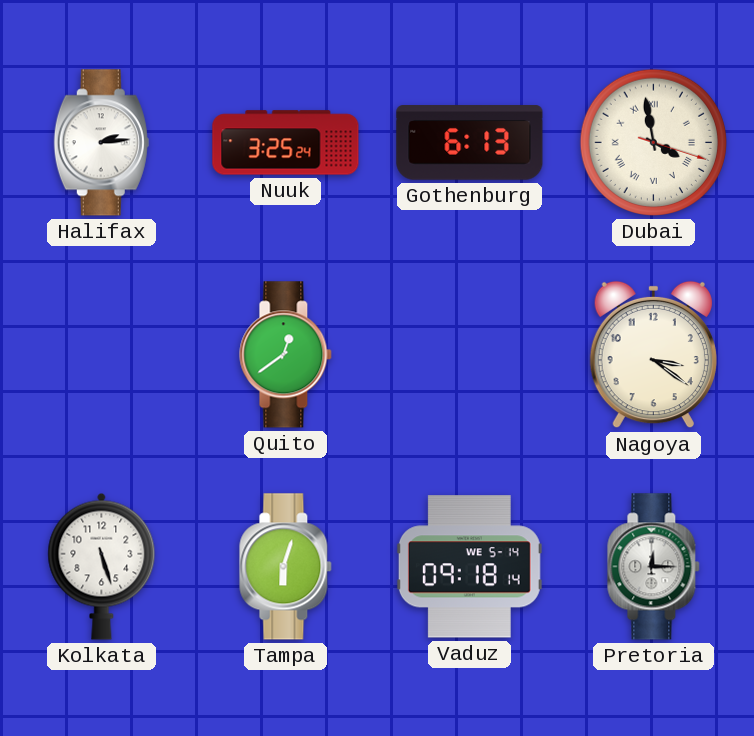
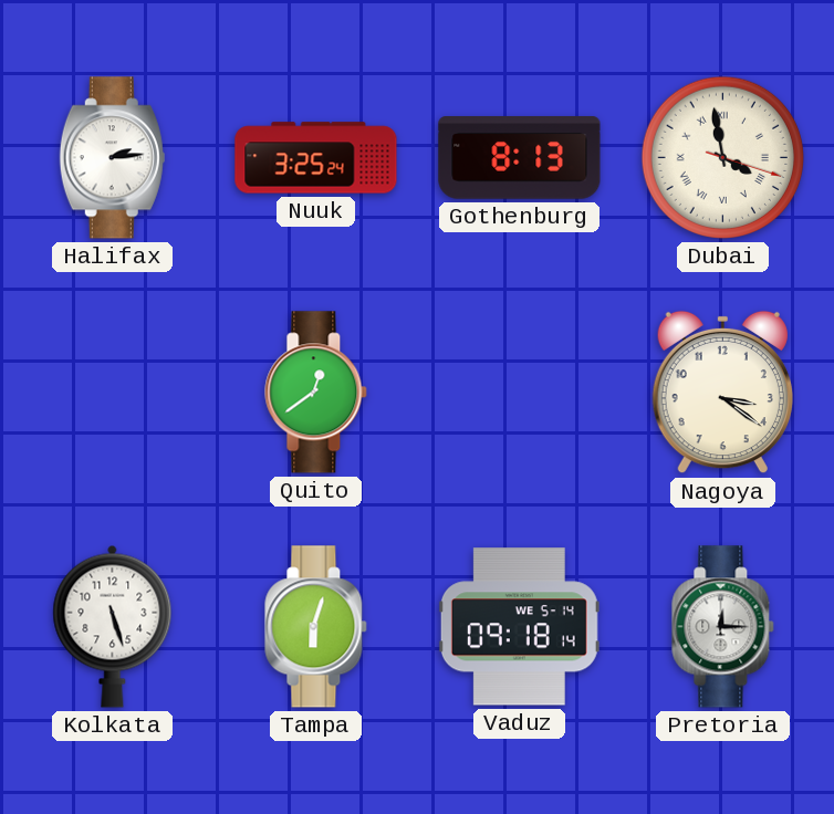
Gothenburg: 6:13 -> 8:13
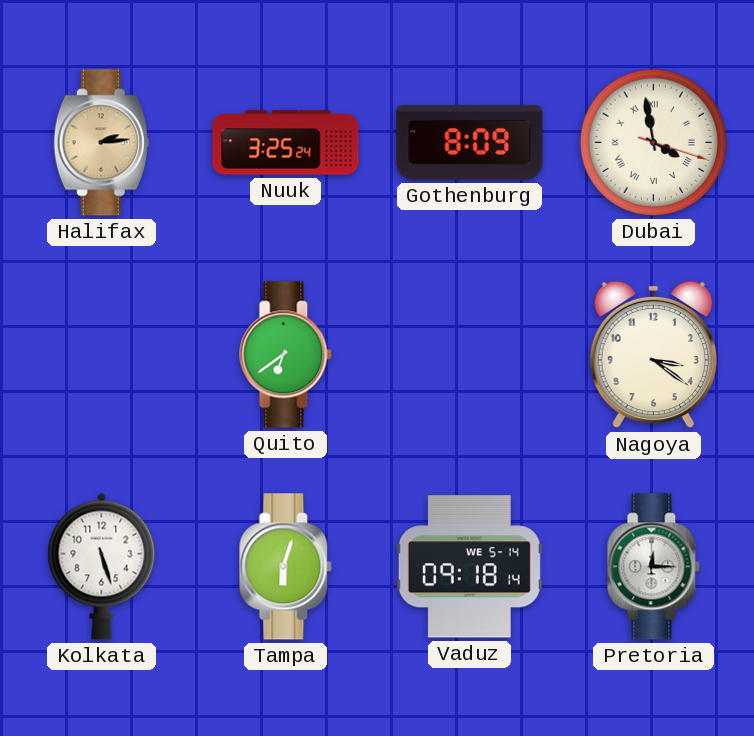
Halifax dial: white -> champagne
Gothenburg: 8:13 -> 8:09
Quito: 12:39 -> 6:39
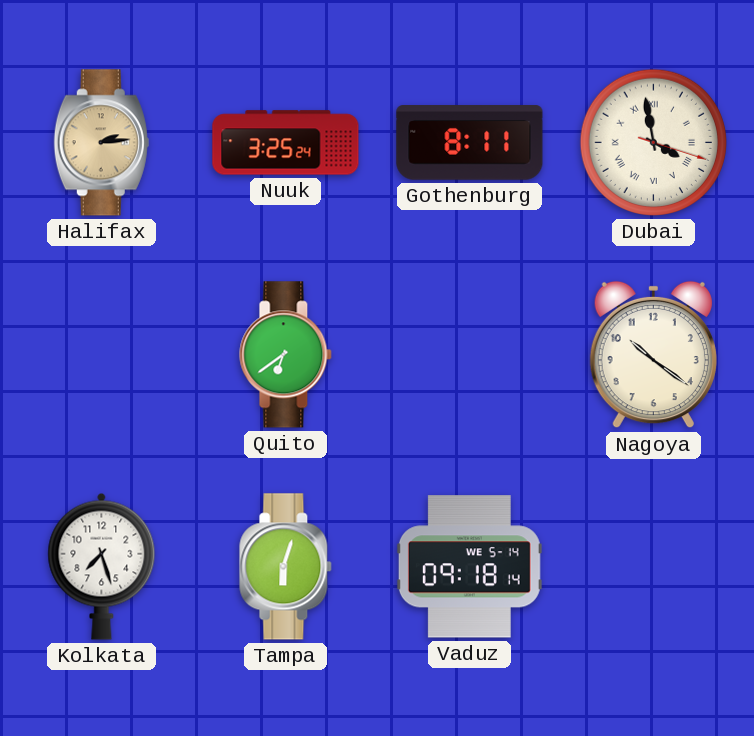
Gothenburg: 8:09 -> 8:11
Nagoya: 3:21 -> 10:21
Kolkata: 5:27 -> 7:27
Pretoria: 12:15 -> none
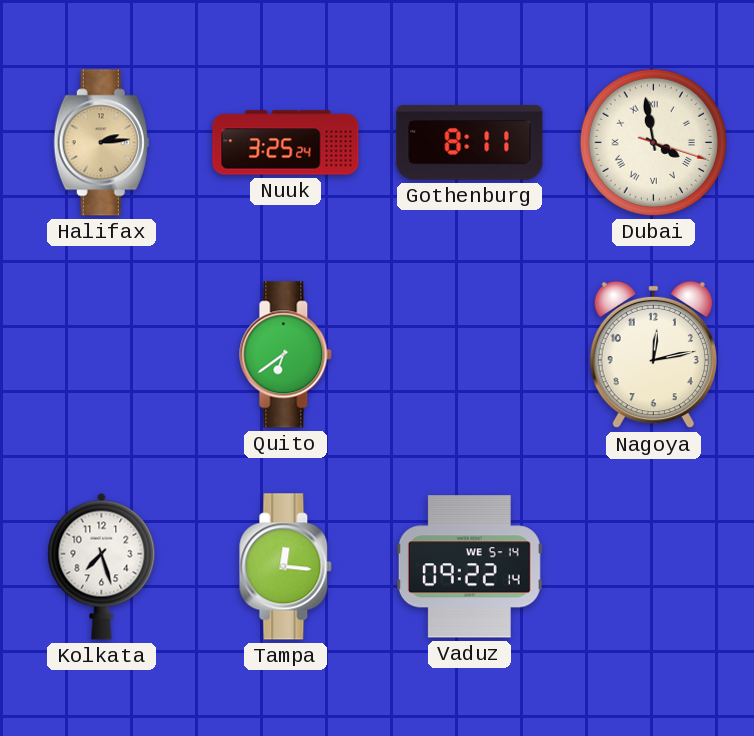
Nagoya: 10:21 -> 12:13
Tampa: 6:03 -> 12:16
Vaduz: 09:18 -> 09:22
